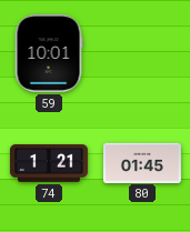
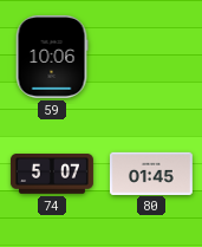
59: 10:01 -> 10:06
74: 1:21 -> 5:07
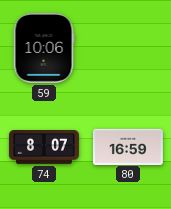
74: 5:07 -> 8:07
80: 01:45 -> 16:59
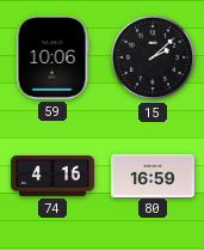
15: none -> 2:08
74: 8:07 -> 4:16
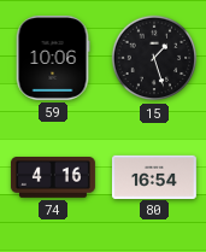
15: 2:08 -> 1:27
80: 16:59 -> 16:54
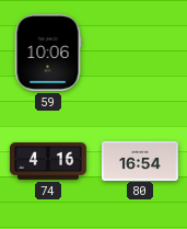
15: 1:27 -> none
